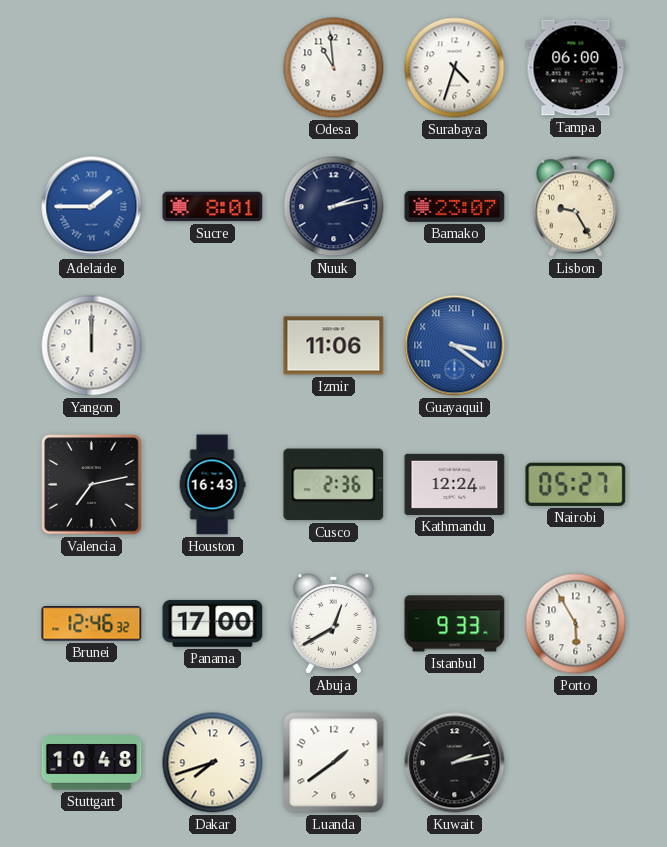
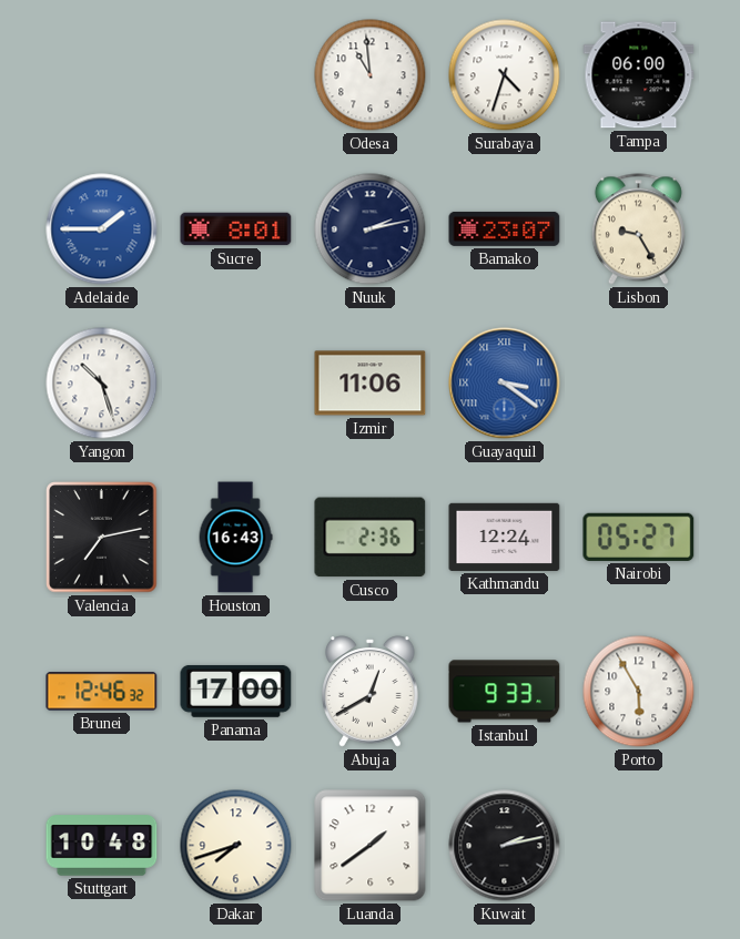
Yangon: 12:00 -> 10:27
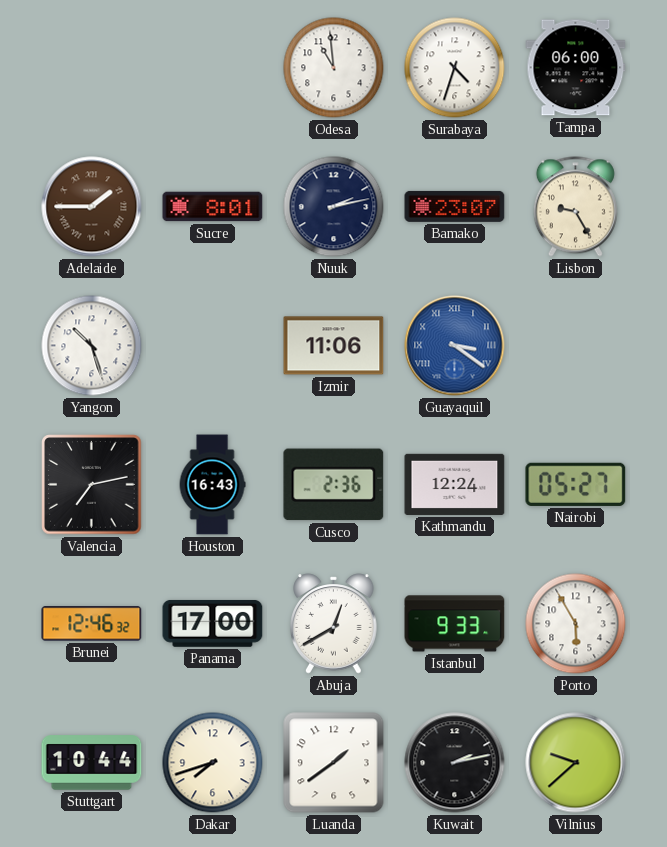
Adelaide dial: blue -> brown
Stuttgart: 10:48 -> 10:44
Vilnius: none -> 9:38
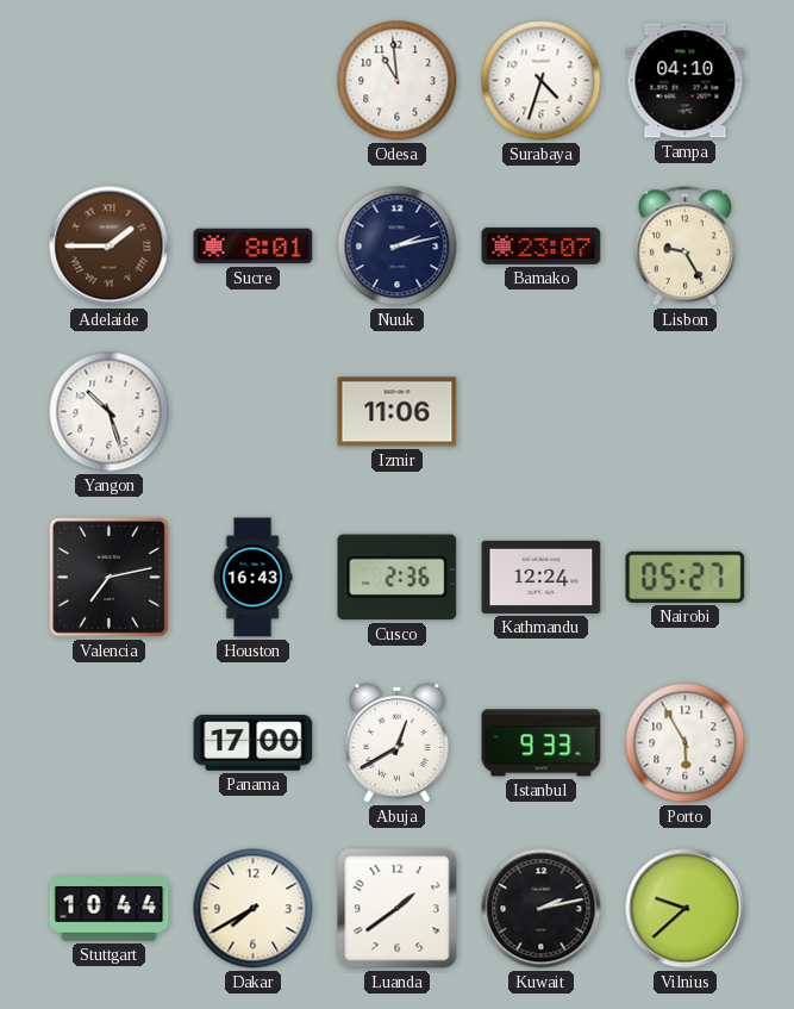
Tampa: 06:00 -> 04:10
Guayaquil: 3:21 -> none
Brunei: 12:46 -> none
Dakar: 7:42 -> 7:40
